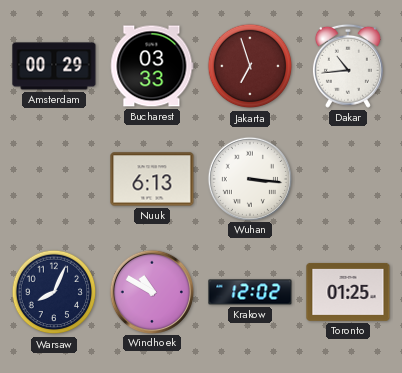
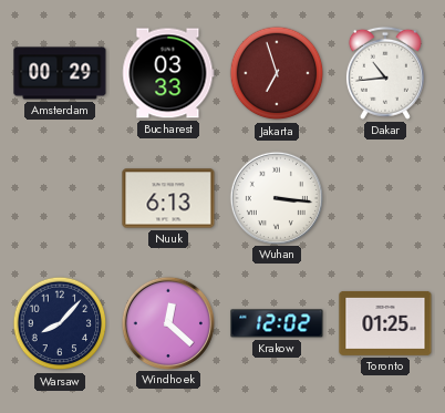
Warsaw: 8:04 -> 8:07
Windhoek: 10:50 -> 12:22
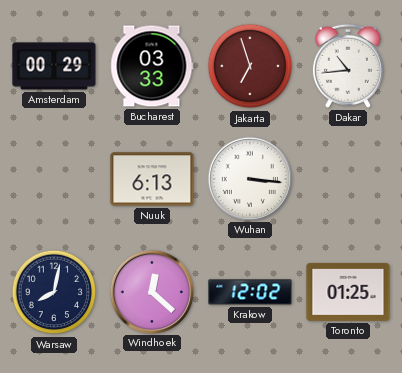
Warsaw: 8:07 -> 8:02
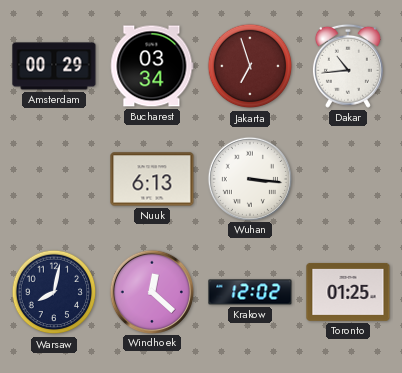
Bucharest: 03:33 -> 03:34
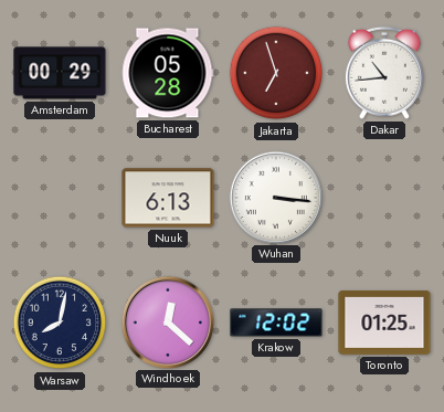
Bucharest: 03:34 -> 05:28
